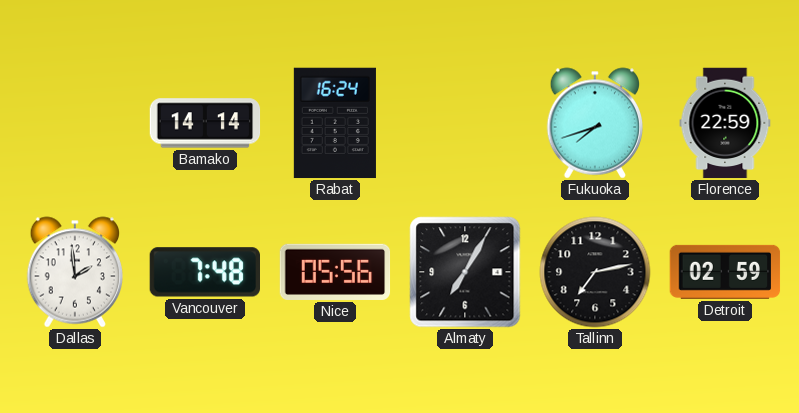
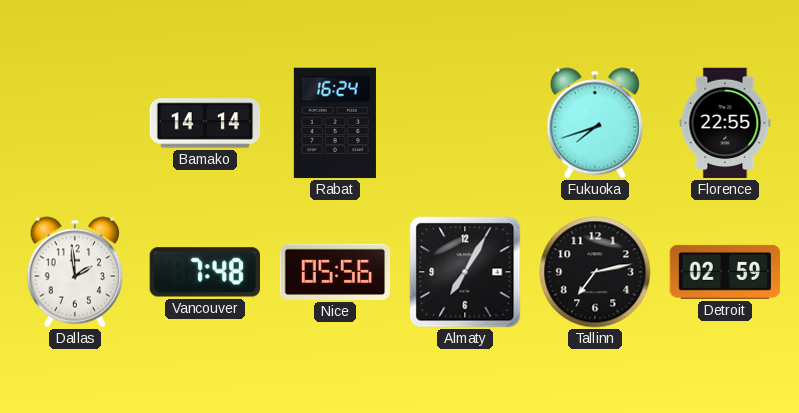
Florence: 22:59 -> 22:55
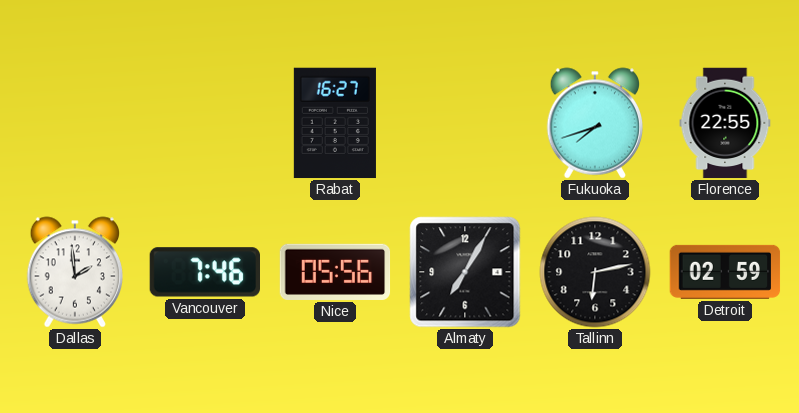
Bamako: 14:14 -> none
Rabat: 16:24 -> 16:27
Vancouver: 7:48 -> 7:46
Tallinn: 7:13 -> 6:13
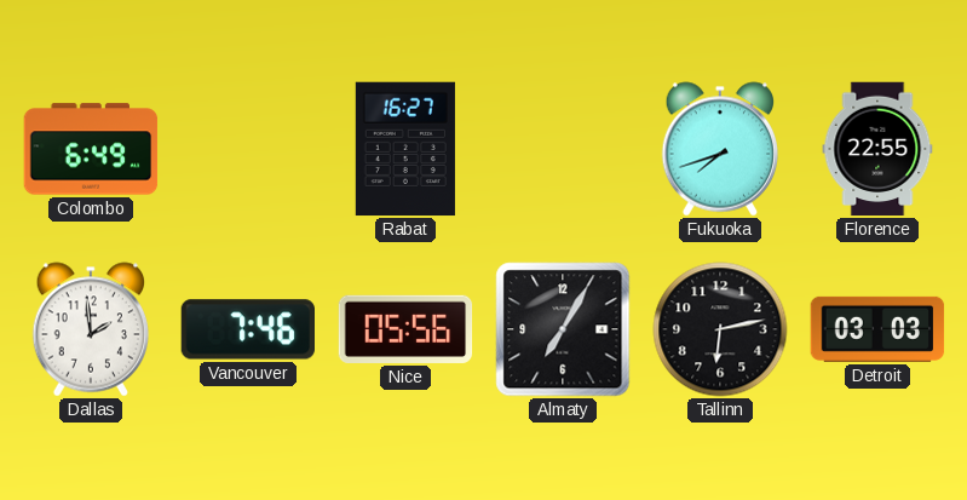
Colombo: none -> 6:49
Detroit: 02:59 -> 03:03
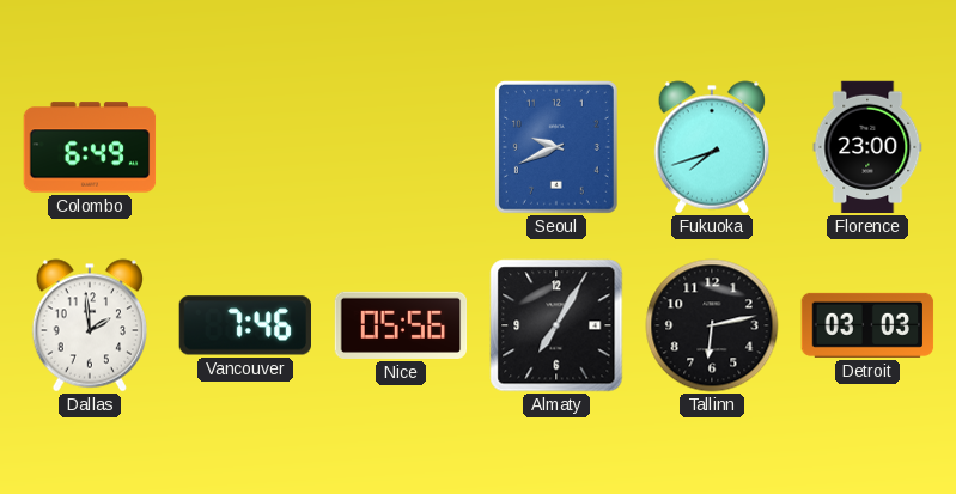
Rabat: 16:27 -> none
Seoul: none -> 9:41
Florence: 22:55 -> 23:00
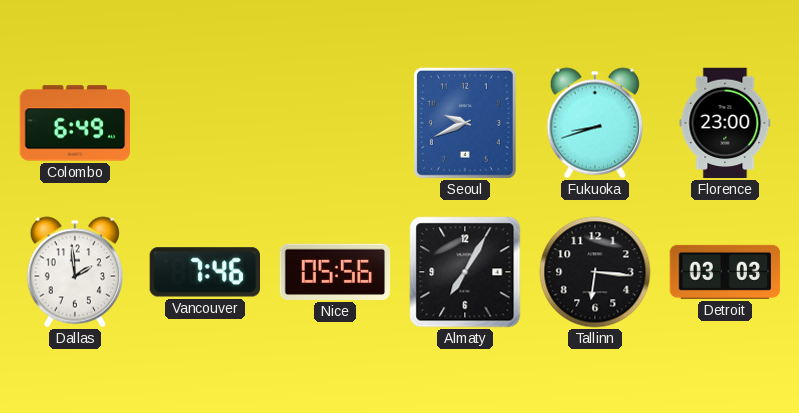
Fukuoka: 7:42 -> 8:42
Tallinn: 6:13 -> 6:16
